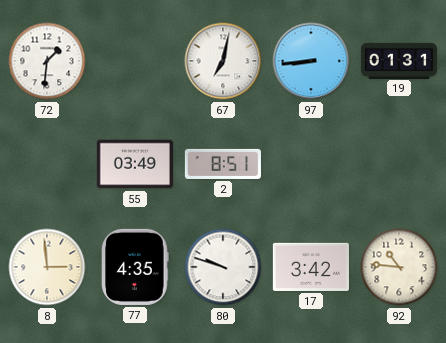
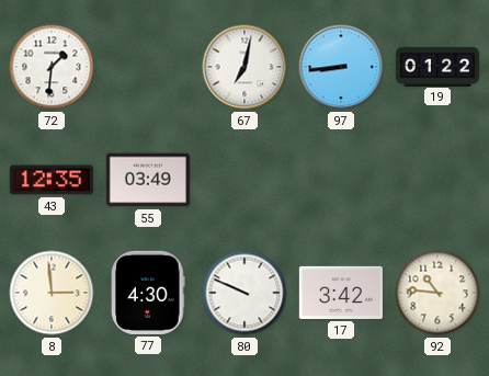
19: 01:31 -> 01:22
43: none -> 12:35
2: 8:51 -> none
77: 4:35 -> 4:30
80: 9:48 -> 9:49
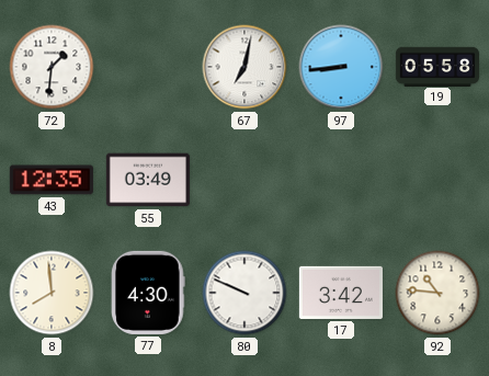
19: 01:22 -> 05:58
8: 2:59 -> 7:59
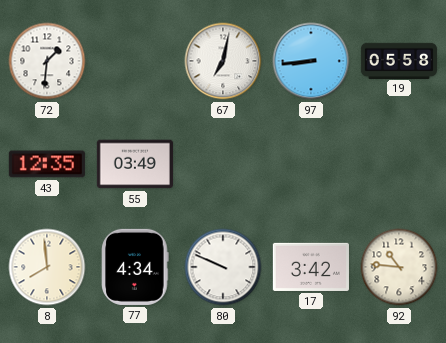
77: 4:30 -> 4:34
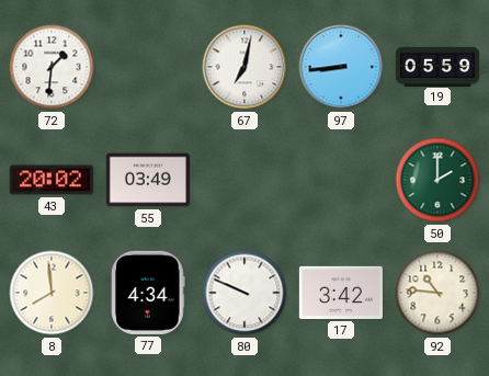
19: 05:58 -> 05:59
43: 12:35 -> 20:02
50: none -> 2:00
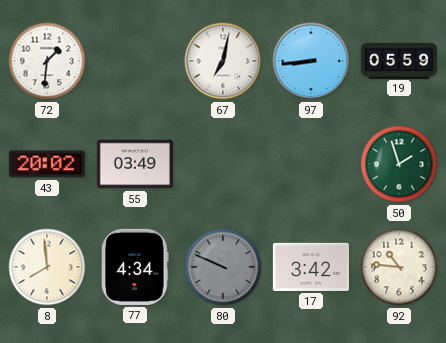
50: 2:00 -> 1:57
80 dial: white -> grey
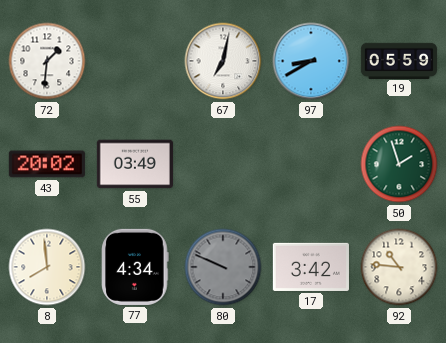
97: 8:44 -> 8:40
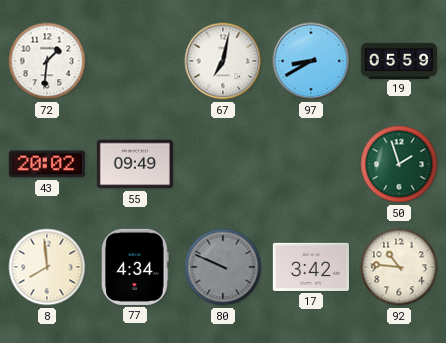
55: 03:49 -> 09:49
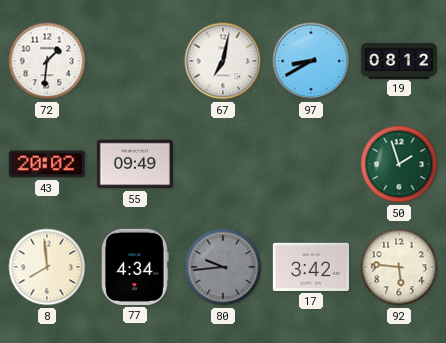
19: 05:59 -> 08:12
80: 9:49 -> 9:44
92: 10:46 -> 5:46
